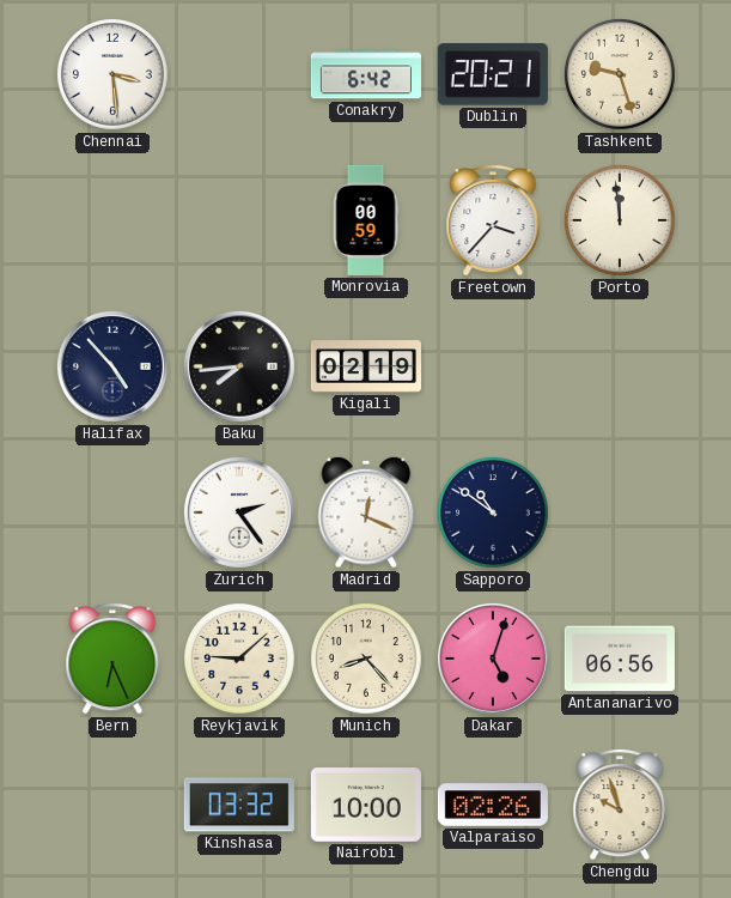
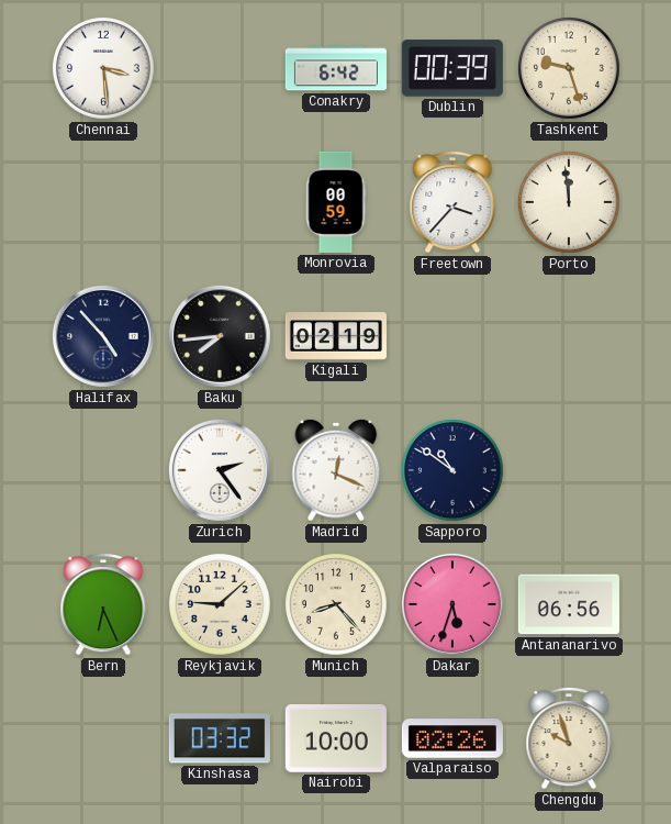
Dublin: 20:21 -> 00:39
Dakar: 5:03 -> 5:33
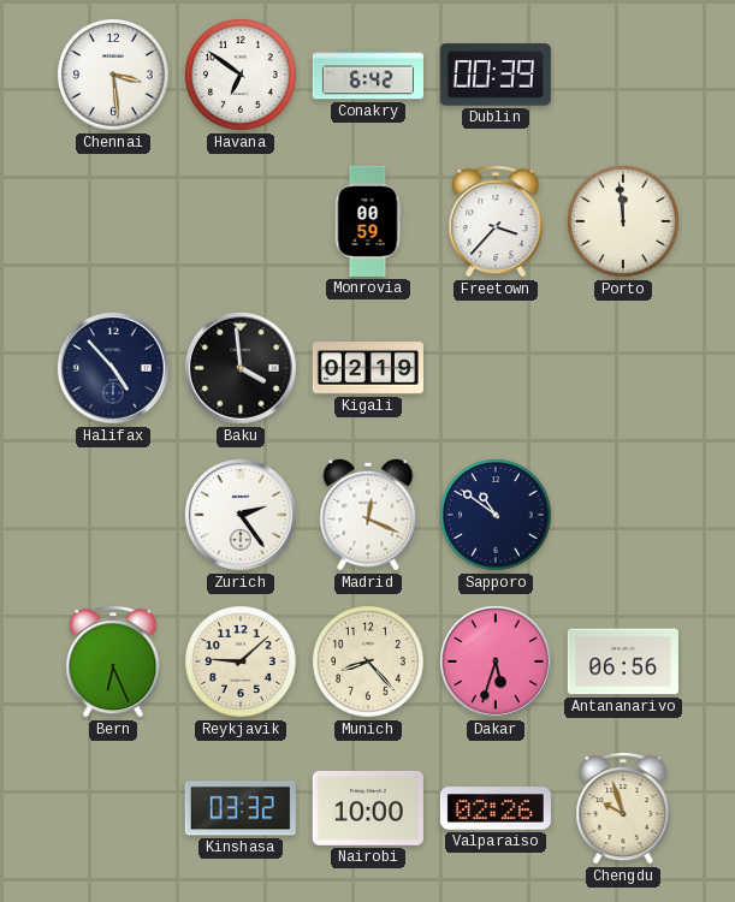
Havana: none -> 6:51
Tashkent: 9:27 -> none
Baku: 7:44 -> 3:59
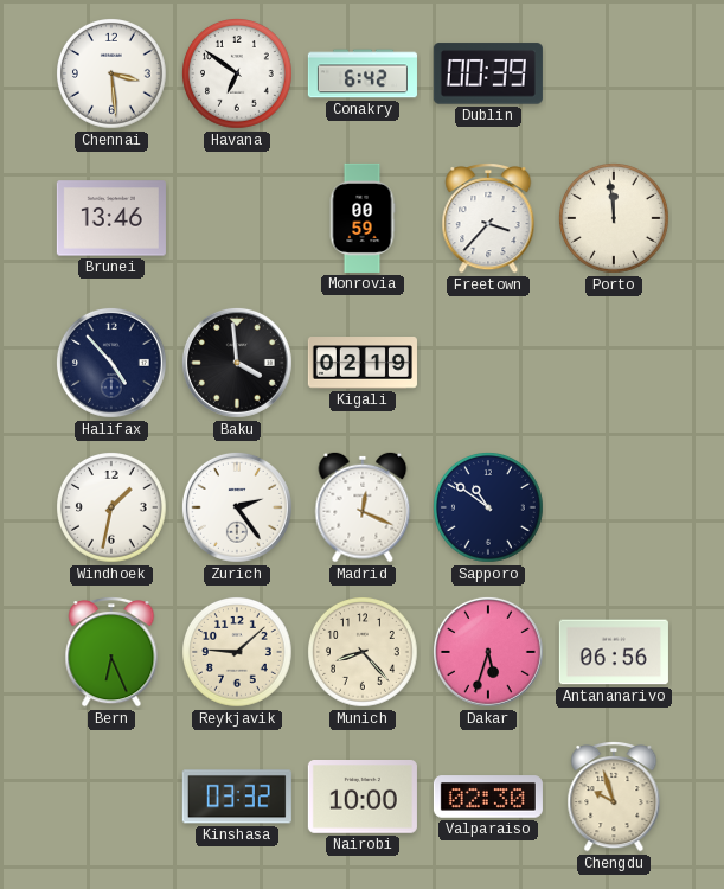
Brunei: none -> 13:46
Windhoek: none -> 1:32
Valparaiso: 02:26 -> 02:30
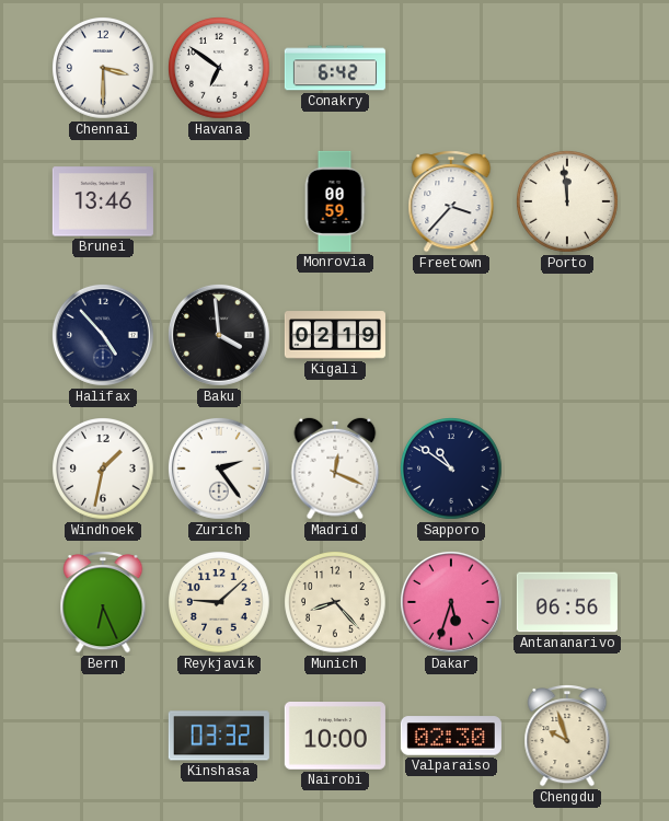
Chennai: 3:29 -> 3:30
Dublin: 00:39 -> none
